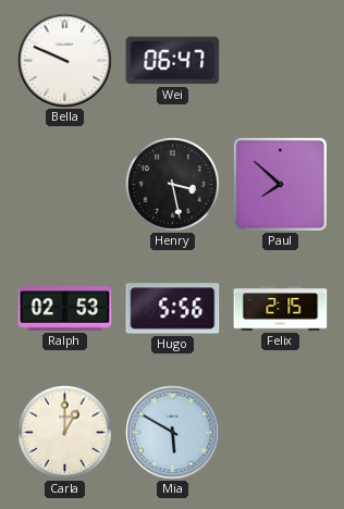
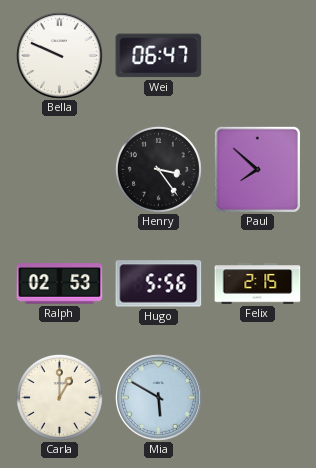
Henry: 3:28 -> 3:24
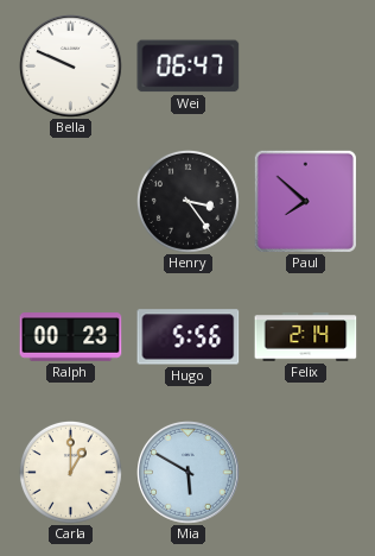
Ralph: 02:53 -> 00:23
Felix: 2:15 -> 2:14
